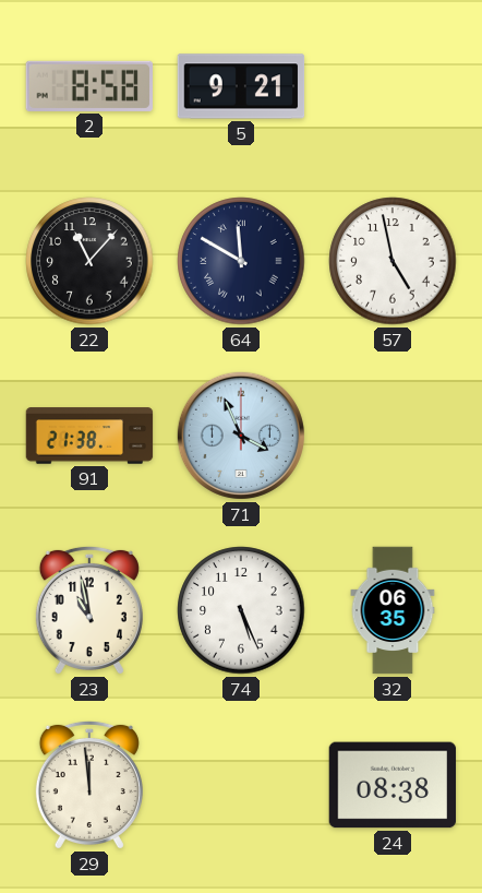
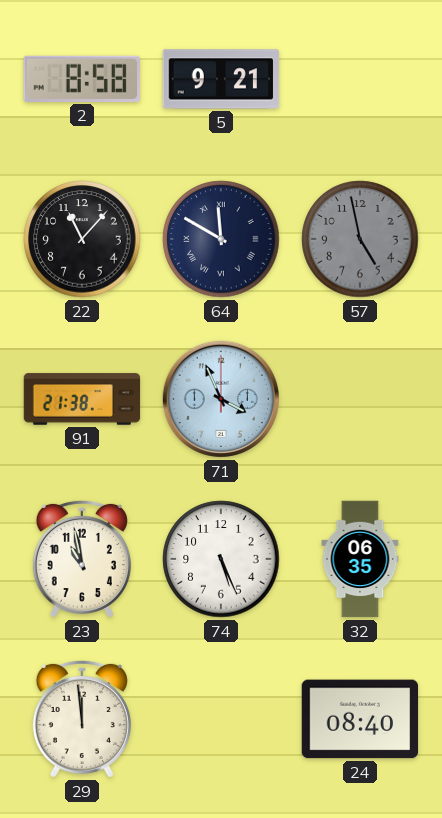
57 dial: white -> grey
24: 08:38 -> 08:40
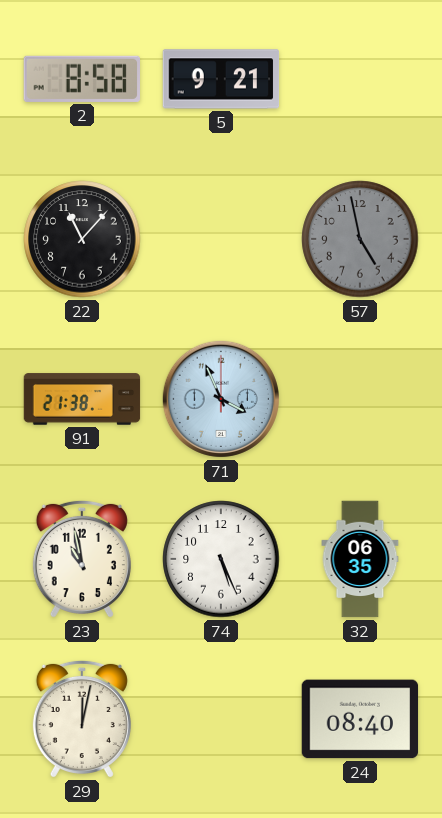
64: 11:50 -> none
29: 11:59 -> 12:02
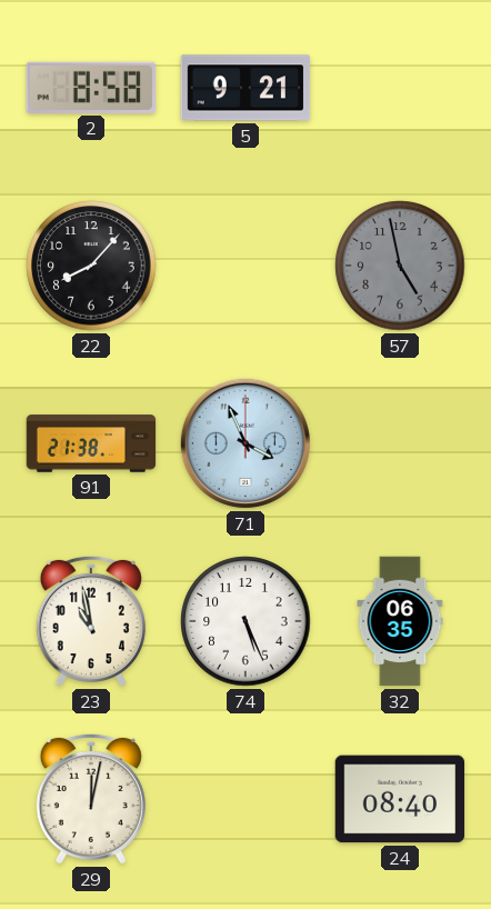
22: 11:07 -> 8:07
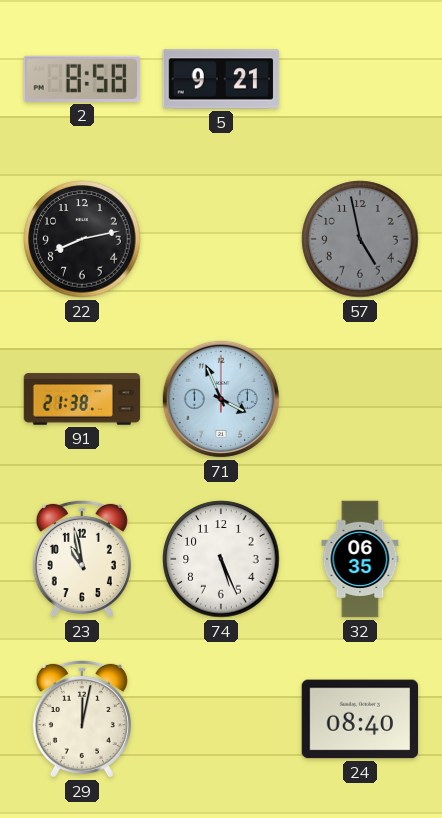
22: 8:07 -> 8:13
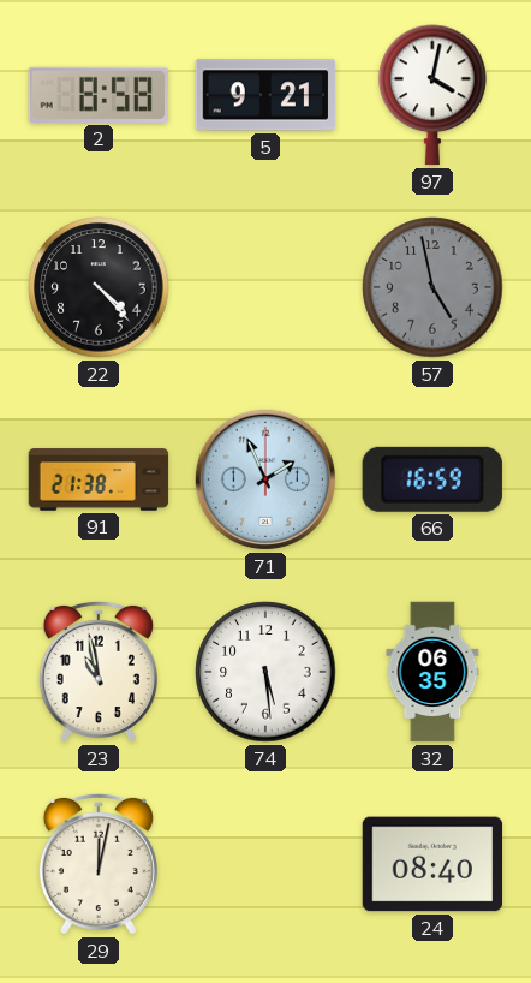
97: none -> 4:02
22: 8:13 -> 4:23
71: 3:56 -> 1:56
66: none -> 16:59
74: 5:26 -> 5:29
